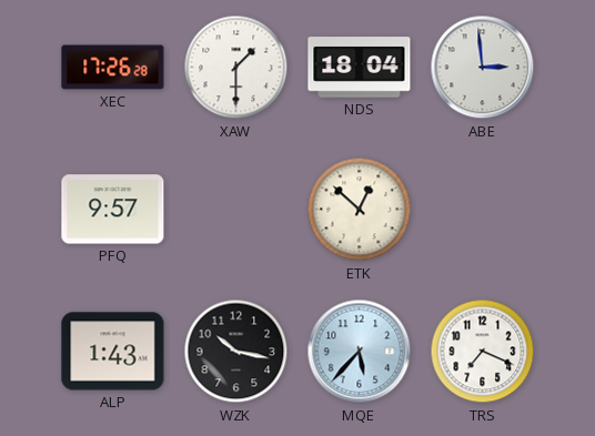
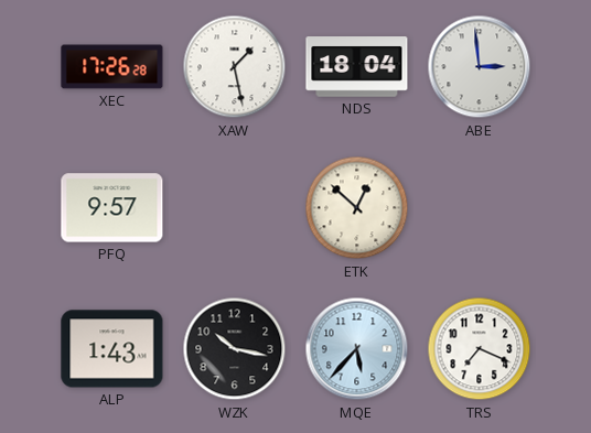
XAW: 1:30 -> 1:28
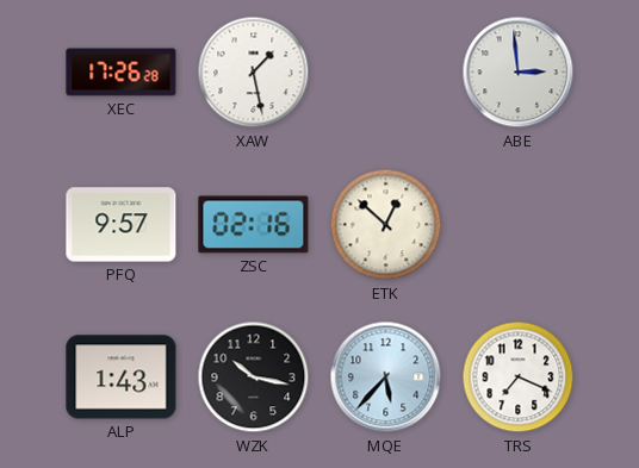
NDS: 18:04 -> none
ZSC: none -> 02:16
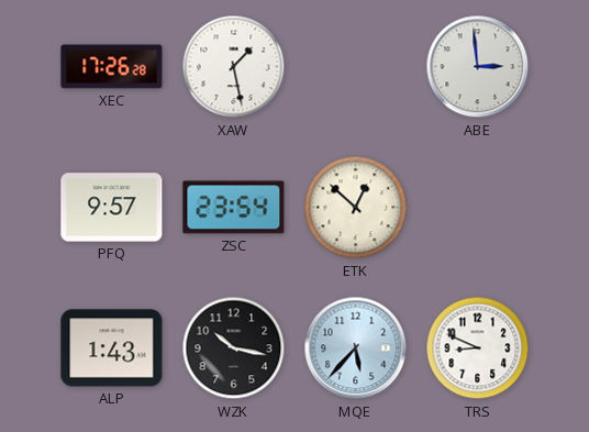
ZSC: 02:16 -> 23:54
TRS: 7:19 -> 8:49
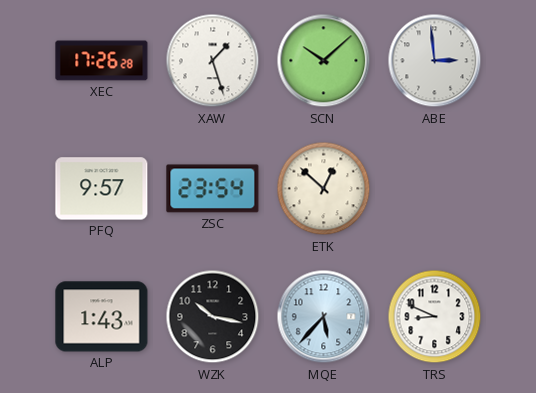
XAW: 1:28 -> 1:27
SCN: none -> 10:08
